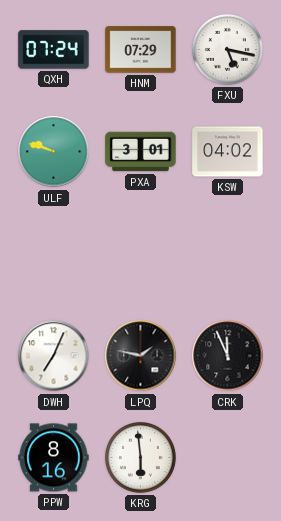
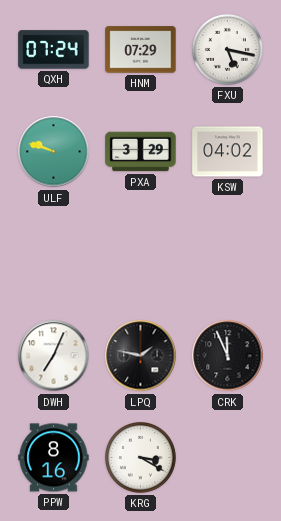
PXA: 3:01 -> 3:29
KRG: 5:59 -> 3:20
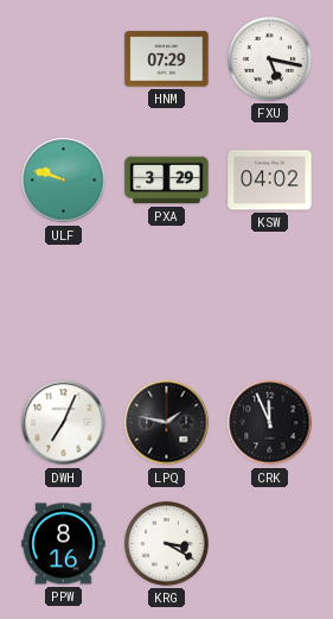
QXH: 07:24 -> none
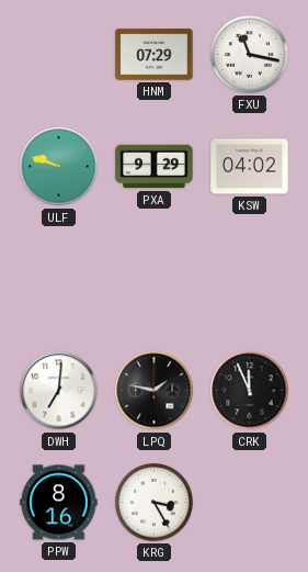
FXU: 5:17 -> 11:17
PXA: 3:29 -> 9:29
DWH: 7:04 -> 7:01
KRG: 3:20 -> 3:25
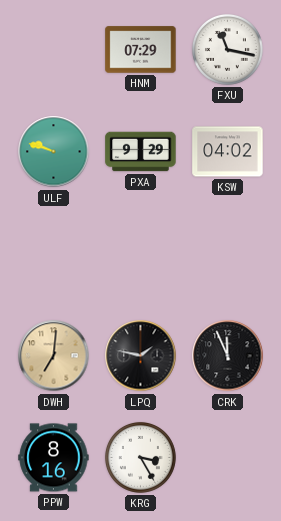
DWH dial: white -> champagne
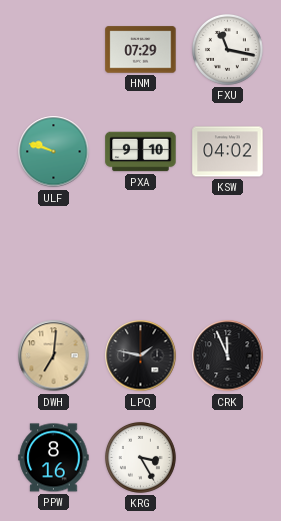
PXA: 9:29 -> 9:10
